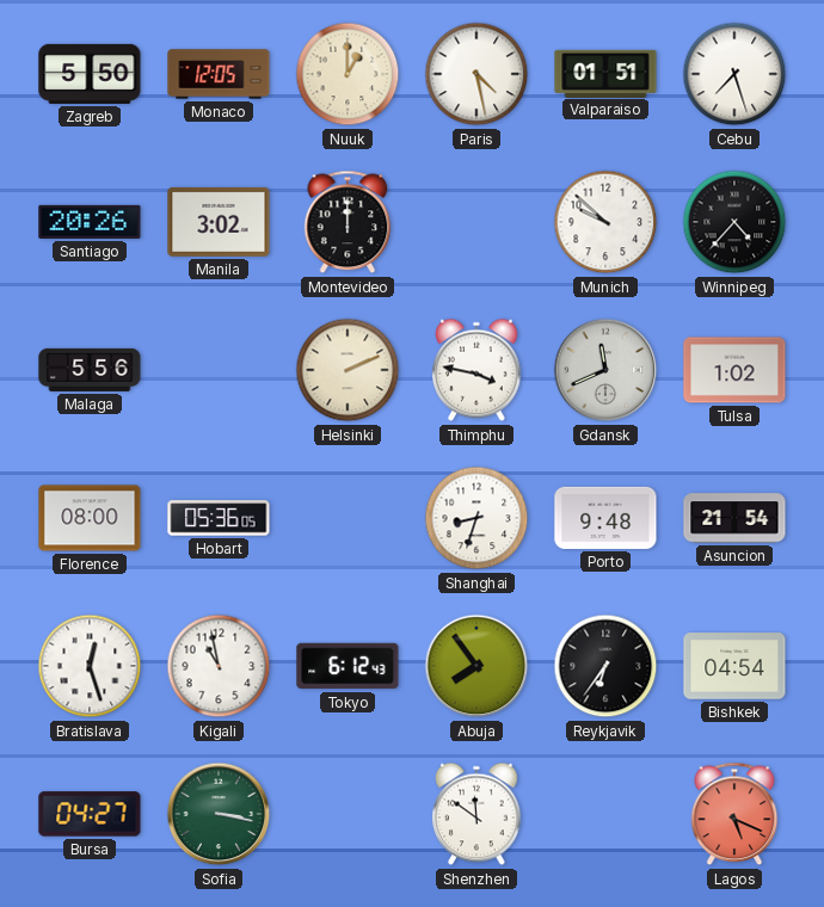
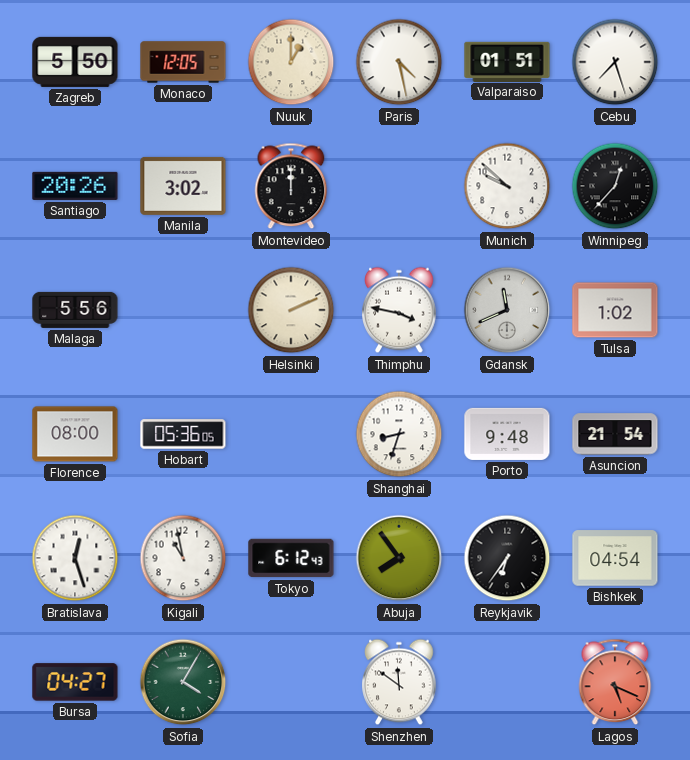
Winnipeg: 4:37 -> 12:37
Sofia: 3:17 -> 4:05
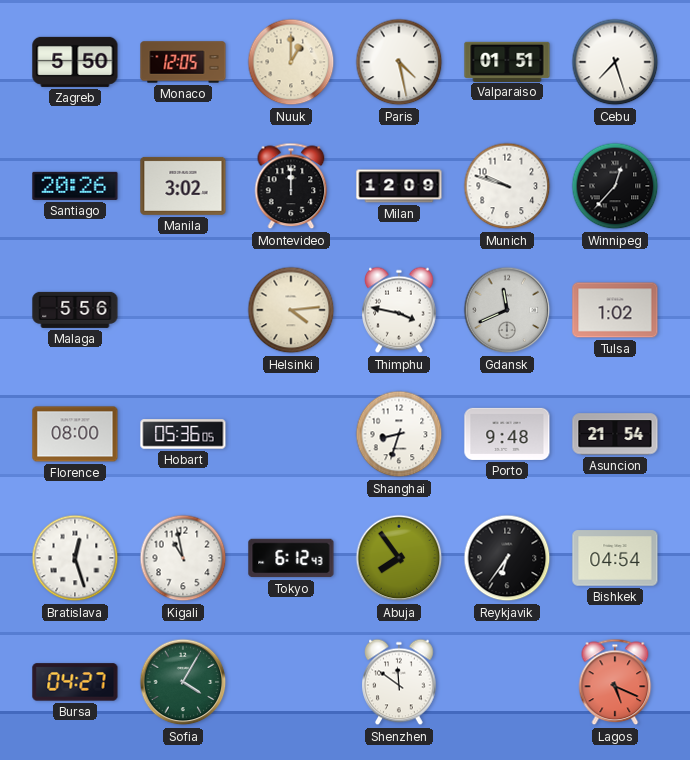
Milan: none -> 12:09
Munich: 9:52 -> 9:48
Helsinki: 2:11 -> 4:14
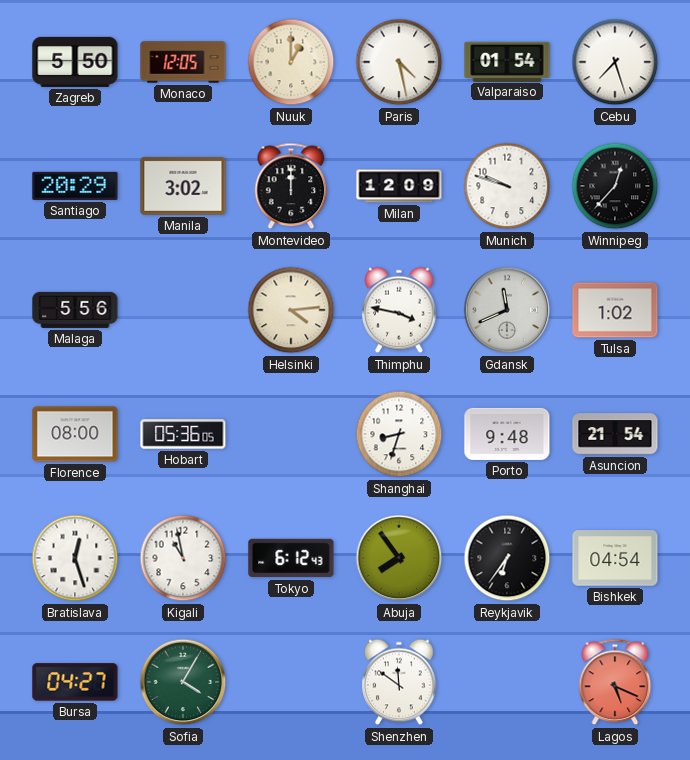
Valparaiso: 01:51 -> 01:54
Santiago: 20:26 -> 20:29
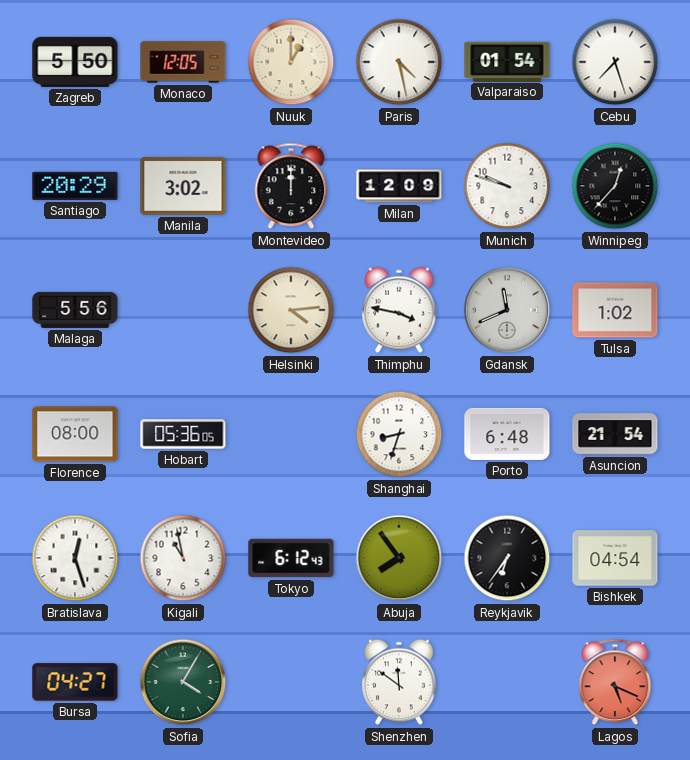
Porto: 9:48 -> 6:48
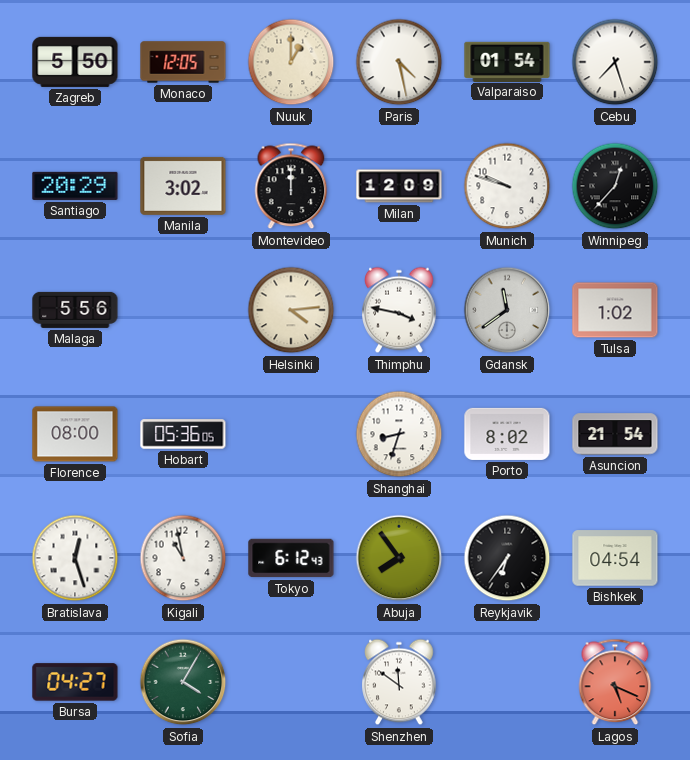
Gdansk: 11:41 -> 11:39
Porto: 6:48 -> 8:02
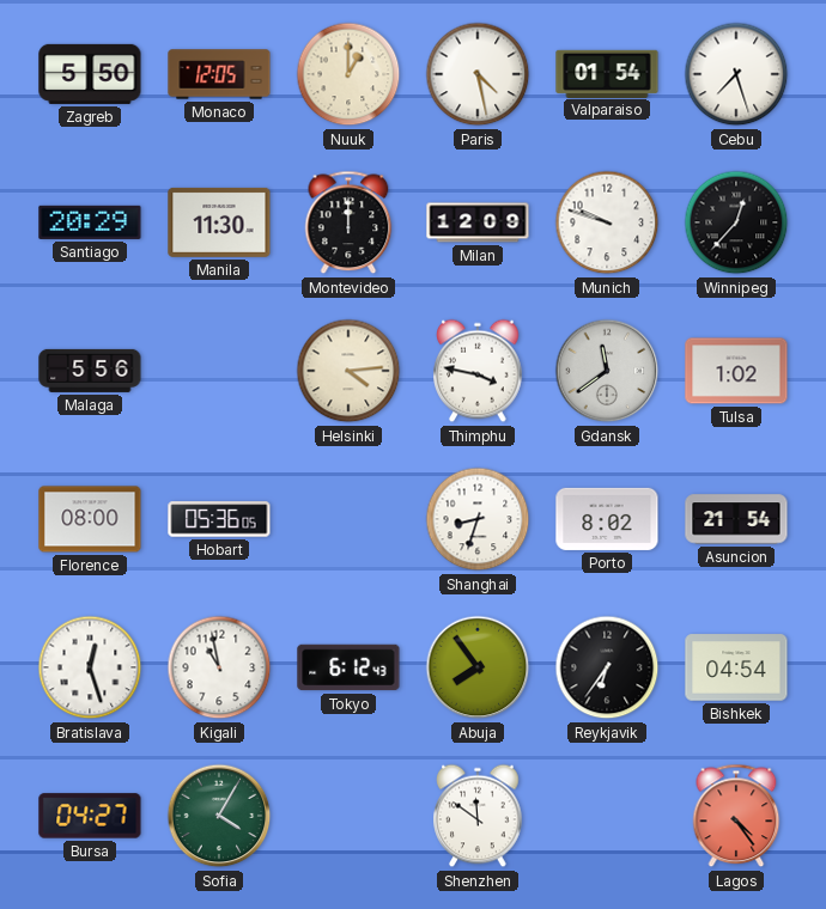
Manila: 3:02 -> 11:30
Lagos: 5:19 -> 4:24
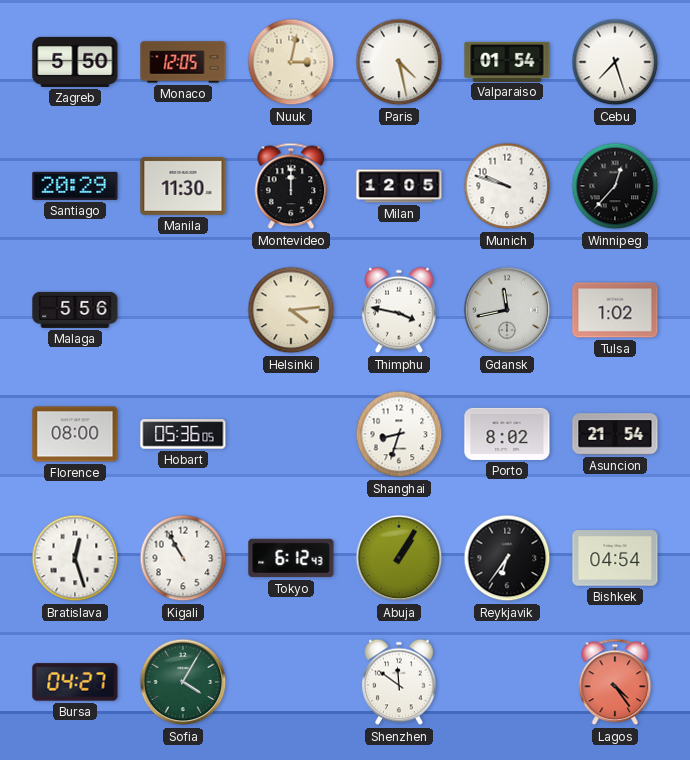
Nuuk: 1:00 -> 3:02
Milan: 12:09 -> 12:05
Gdansk: 11:39 -> 11:43
Kigali: 10:58 -> 10:55
Abuja: 7:54 -> 1:05
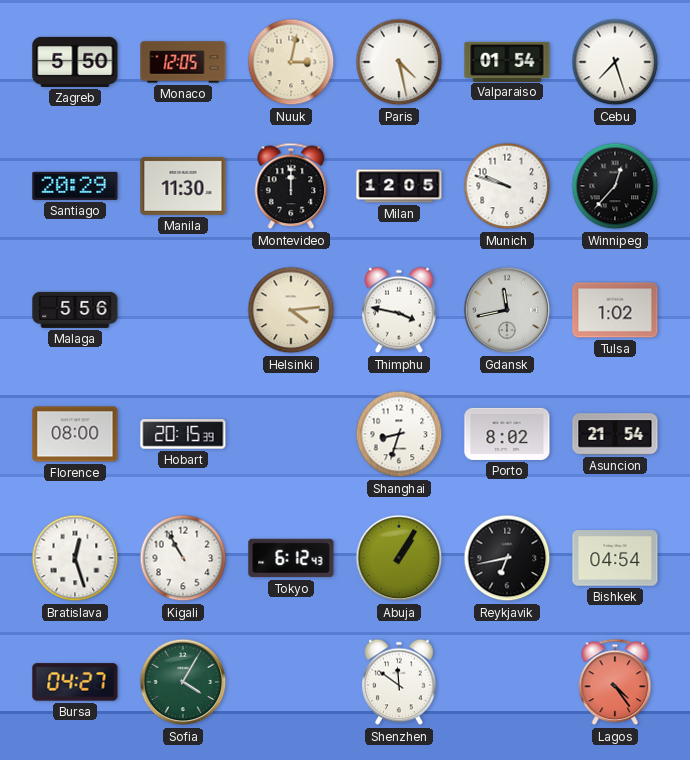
Hobart: 05:36 -> 20:15
Reykjavik: 6:36 -> 6:43
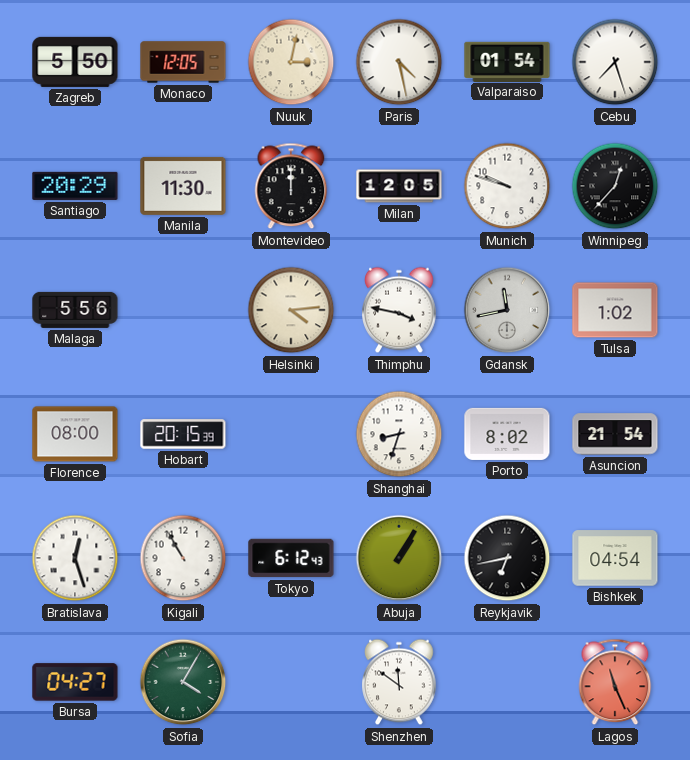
Lagos: 4:24 -> 11:26
